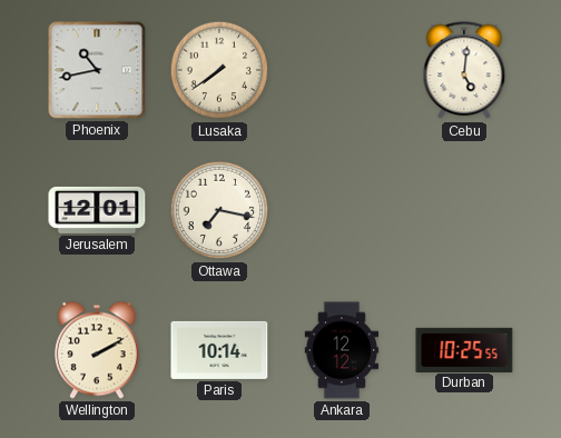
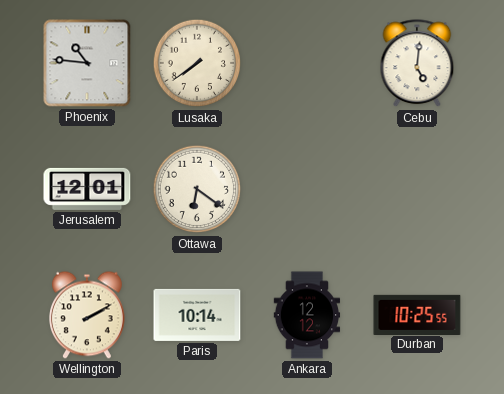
Phoenix: 10:43 -> 10:46
Ottawa: 7:17 -> 6:21
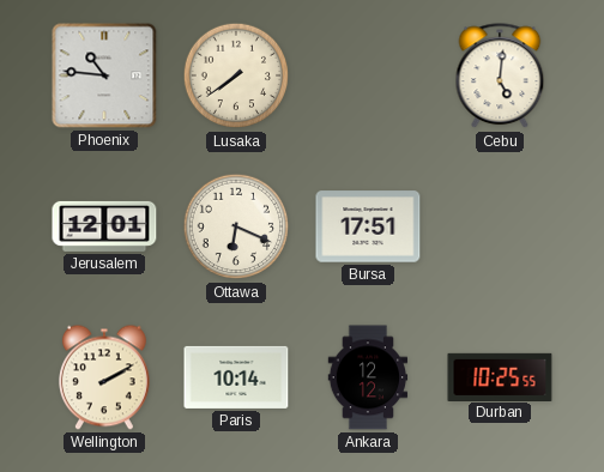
Ottawa: 6:21 -> 6:19
Bursa: none -> 17:51
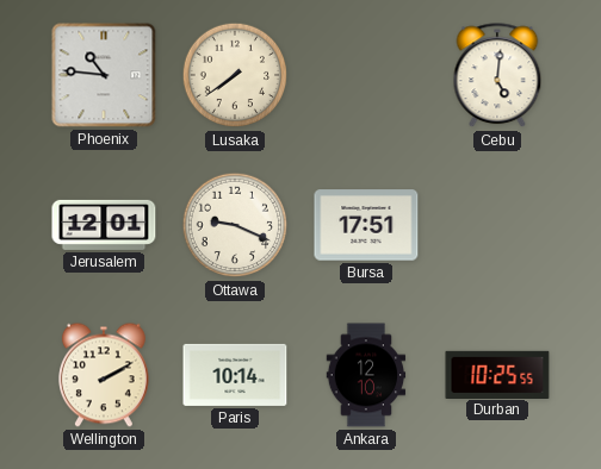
Ottawa: 6:19 -> 9:19
Ankara: 12:12 -> 12:10
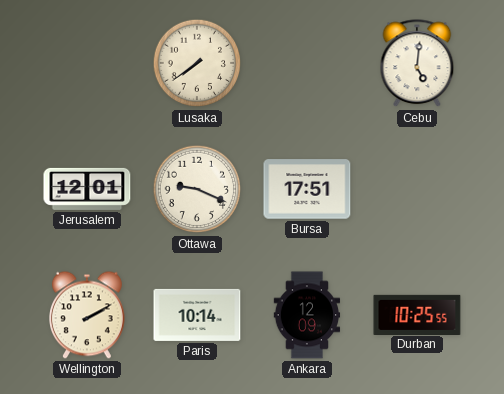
Phoenix: 10:46 -> none
Ankara: 12:10 -> 12:09
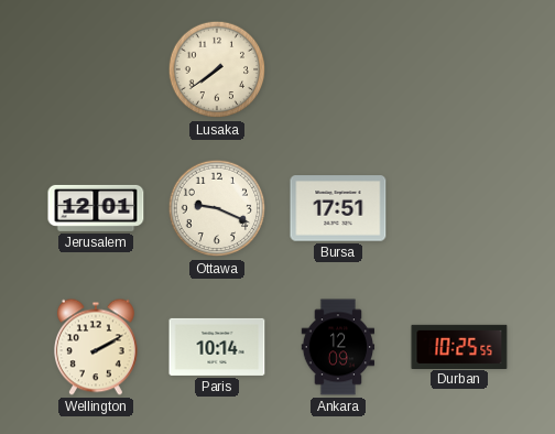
Cebu: 5:01 -> none
